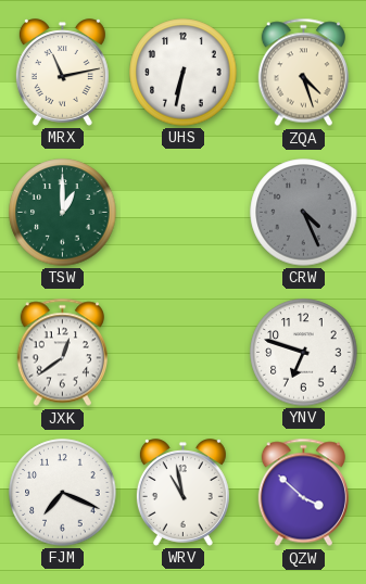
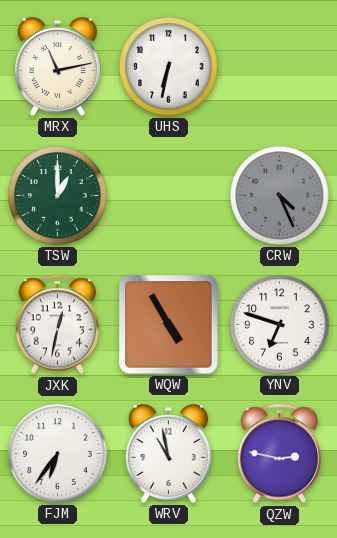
ZQA: 4:27 -> none
JXK: 12:39 -> 12:32
WQW: none -> 4:55
FJM: 7:19 -> 6:36
QZW: 3:52 -> 2:47
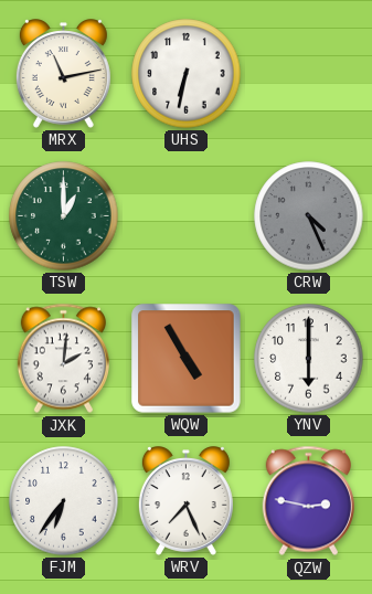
JXK: 12:32 -> 2:01
YNV: 6:48 -> 6:00
WRV: 10:58 -> 7:26
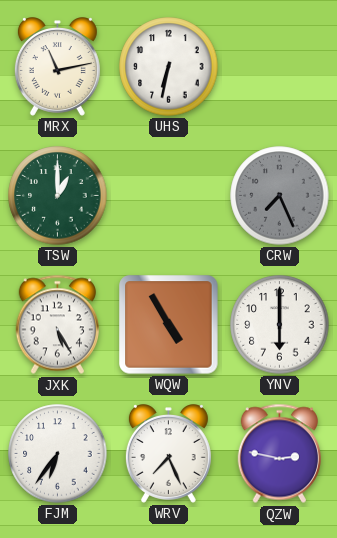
CRW: 4:26 -> 7:26
JXK: 2:01 -> 5:25
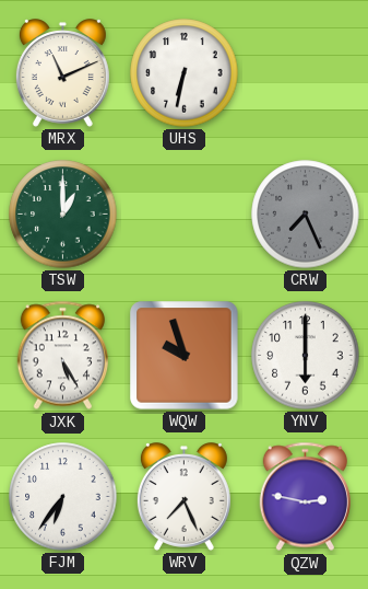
MRX: 11:13 -> 11:11
WQW: 4:55 -> 9:57
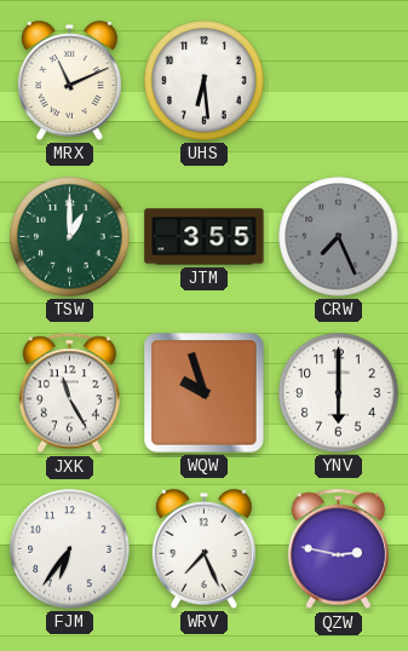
UHS: 6:32 -> 6:29
JTM: none -> 3:55
JXK: 5:25 -> 11:25
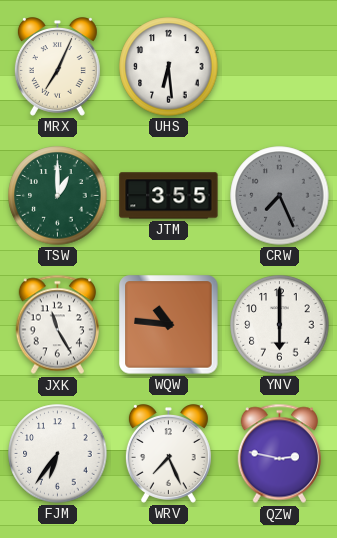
MRX: 11:11 -> 7:04
WQW: 9:57 -> 10:46
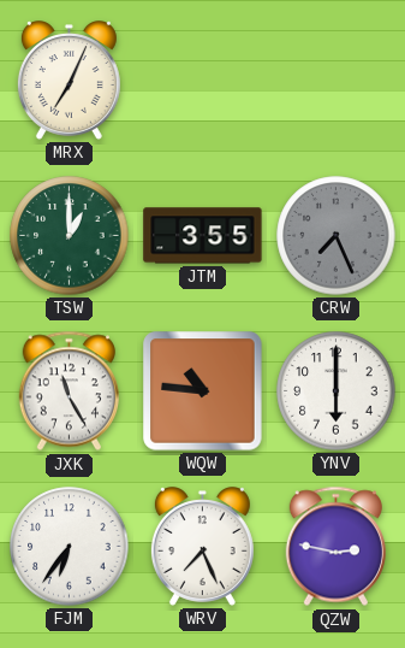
UHS: 6:29 -> none
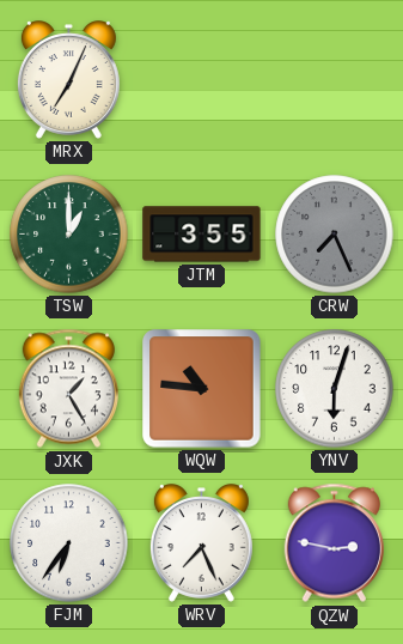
JXK: 11:25 -> 1:25
YNV: 6:00 -> 6:03
